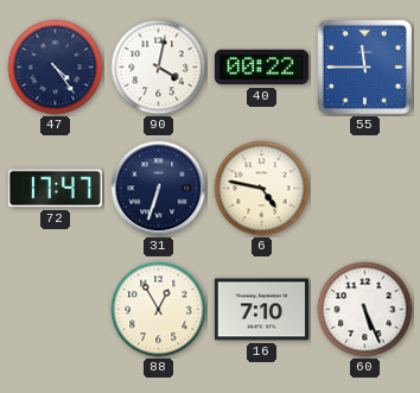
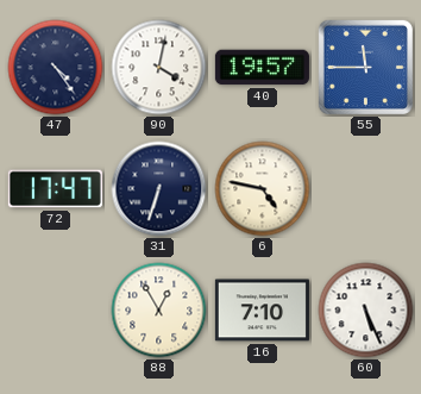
40: 00:22 -> 19:57
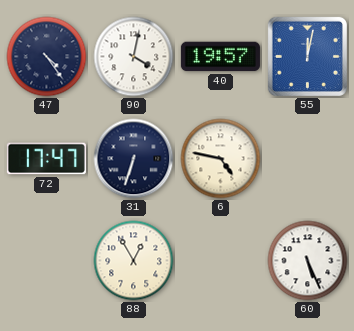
55: 11:45 -> 12:02
16: 7:10 -> none
